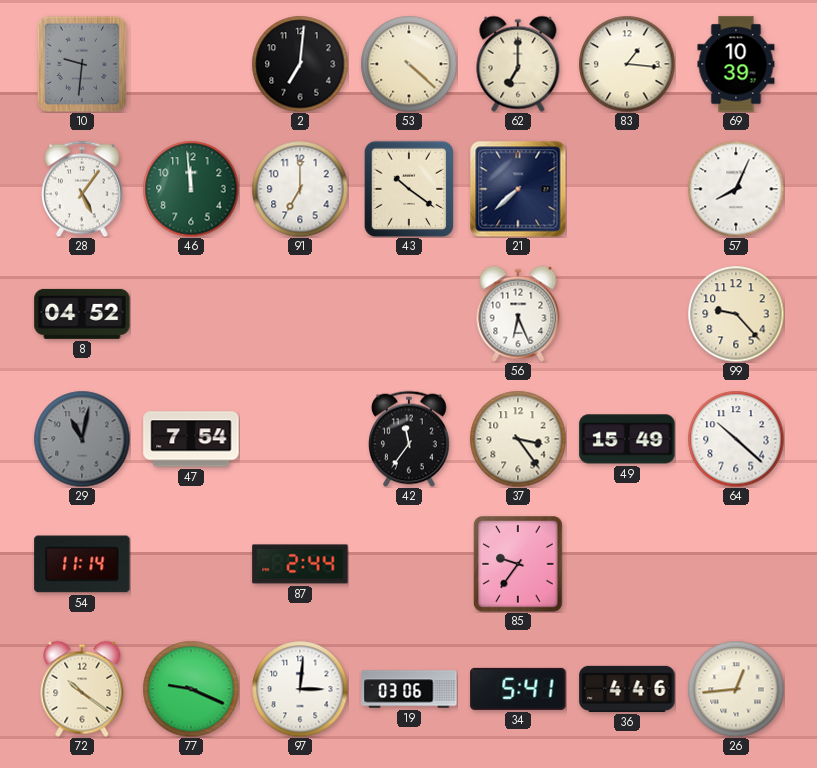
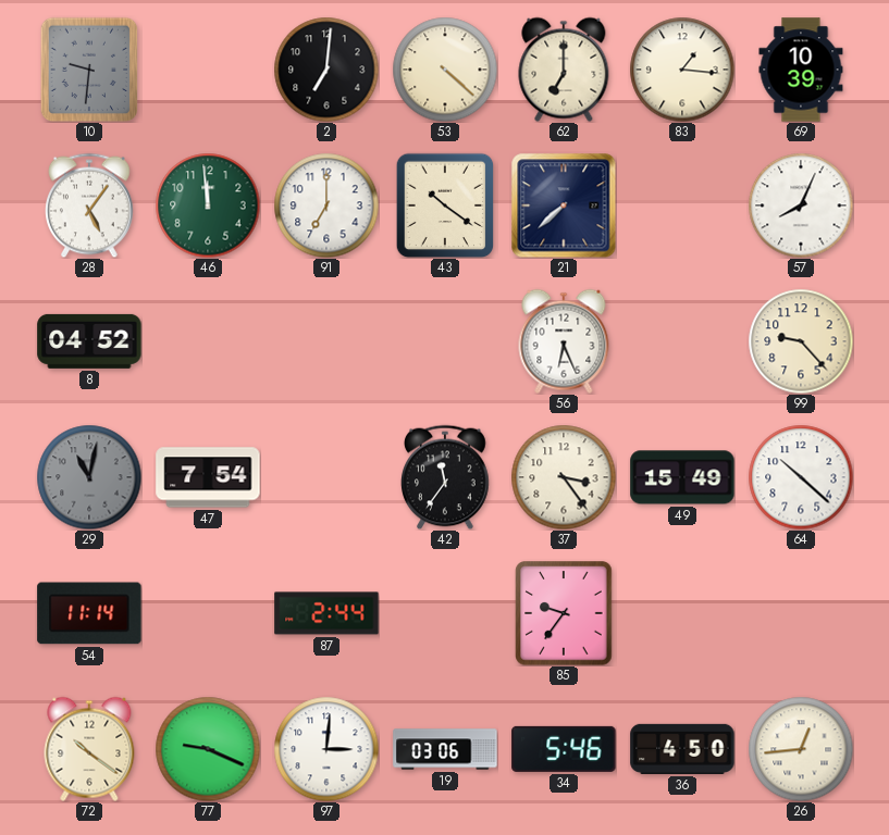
34: 5:41 -> 5:46
36: 4:46 -> 4:50
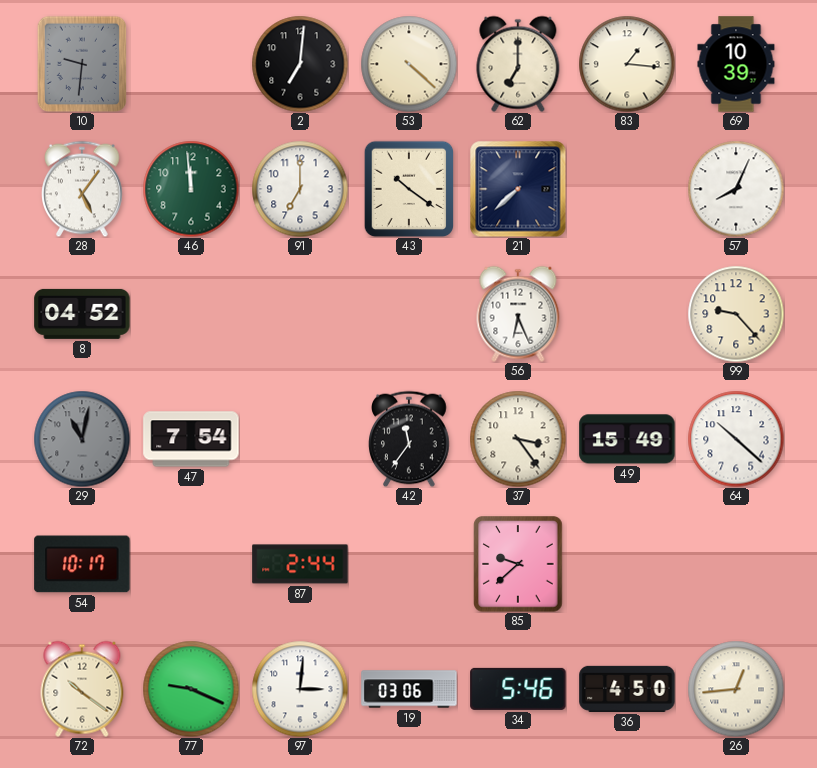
54: 11:14 -> 10:17
85: 9:36 -> 9:38
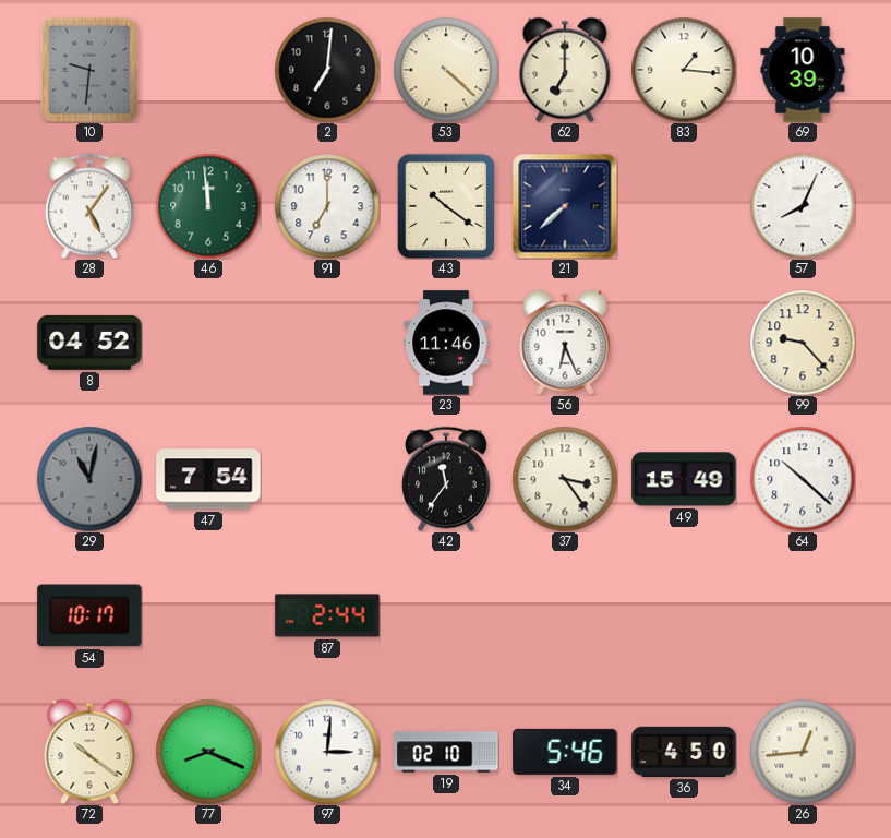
23: none -> 11:46
85: 9:38 -> none
77: 9:19 -> 8:19
19: 03:06 -> 02:10
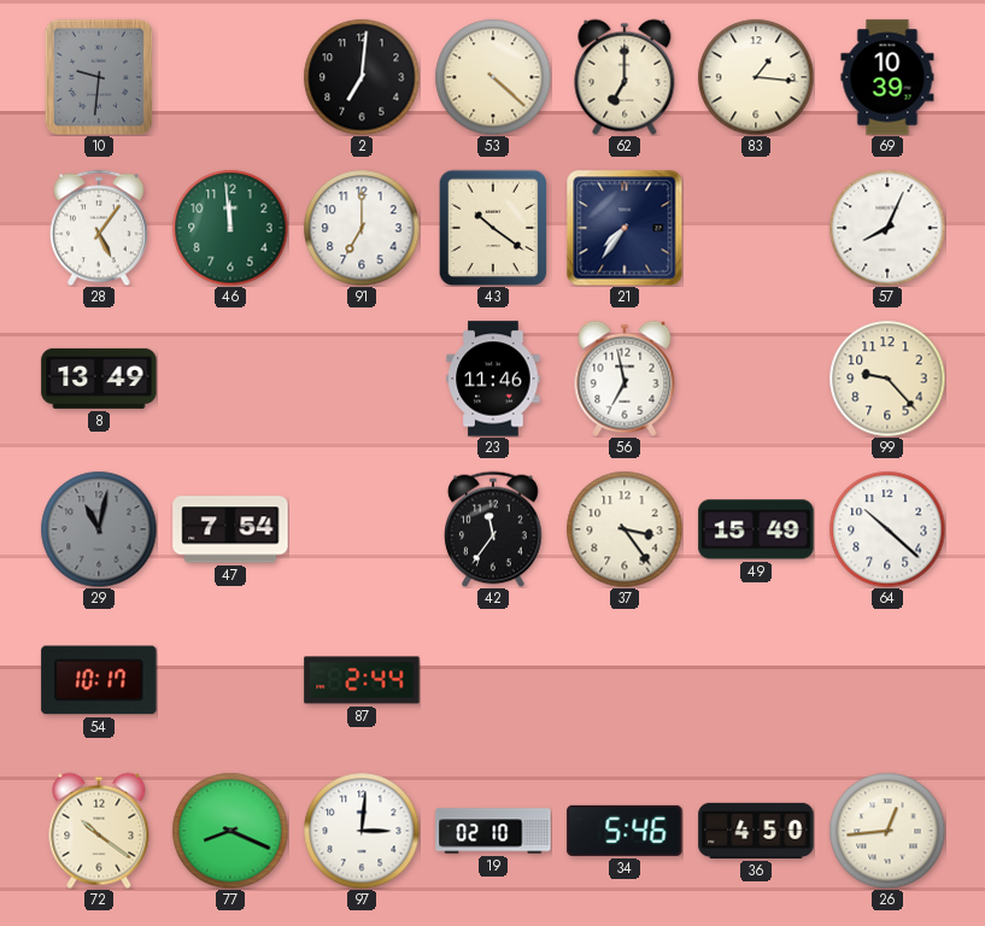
21: 7:38 -> 7:36
8: 04:52 -> 13:49
56: 6:26 -> 6:58
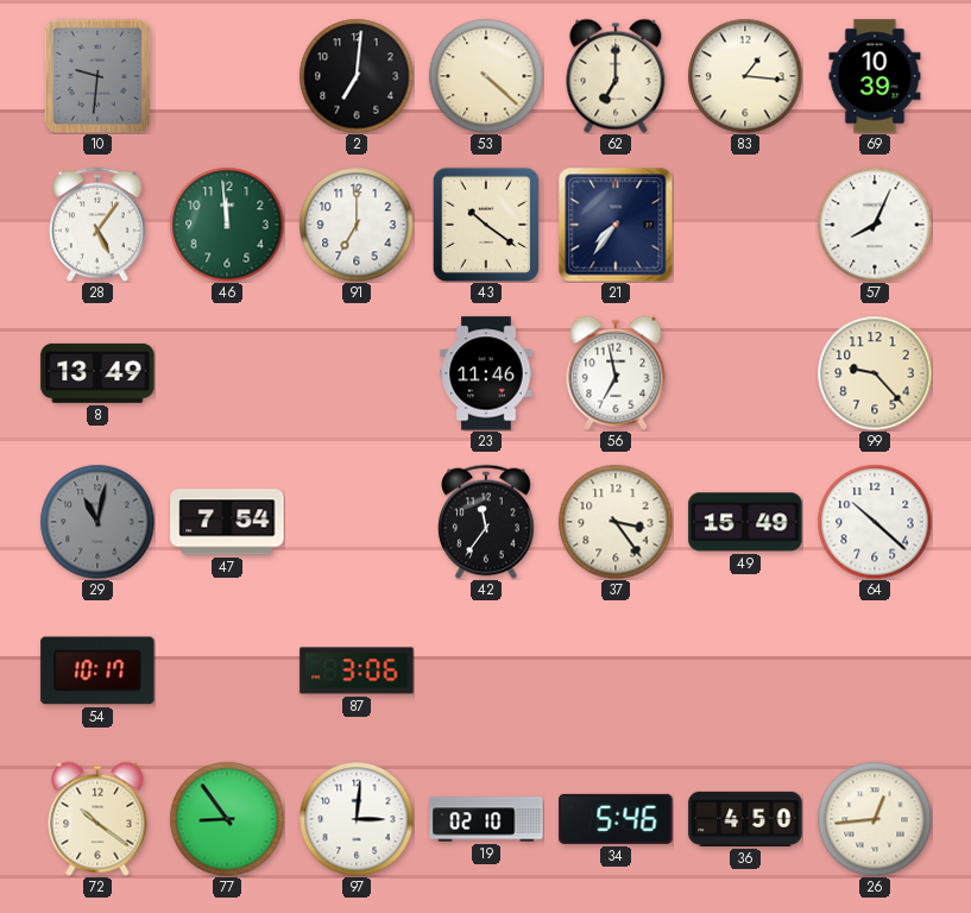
87: 2:44 -> 3:06
77: 8:19 -> 8:54
